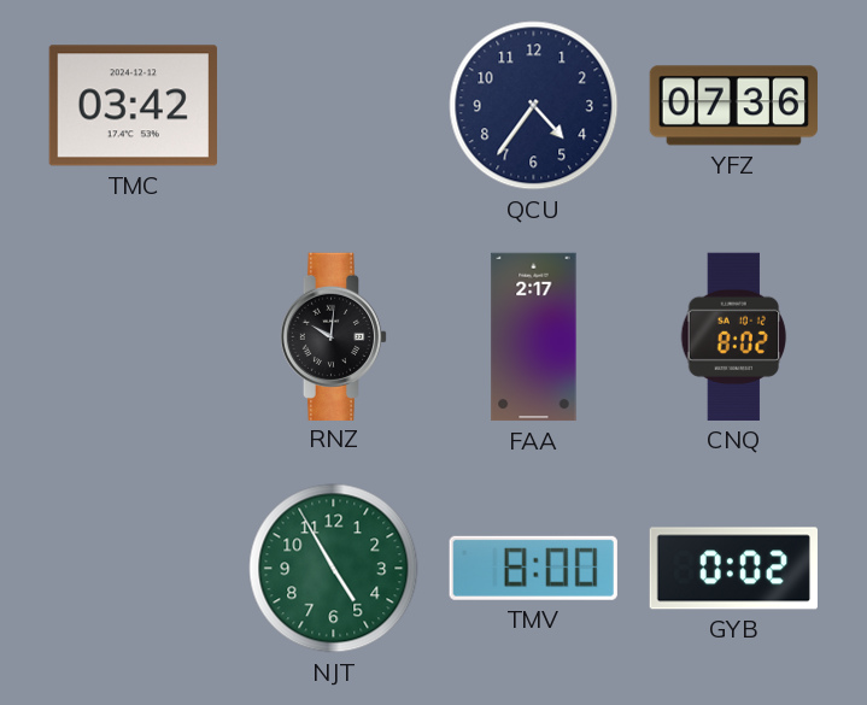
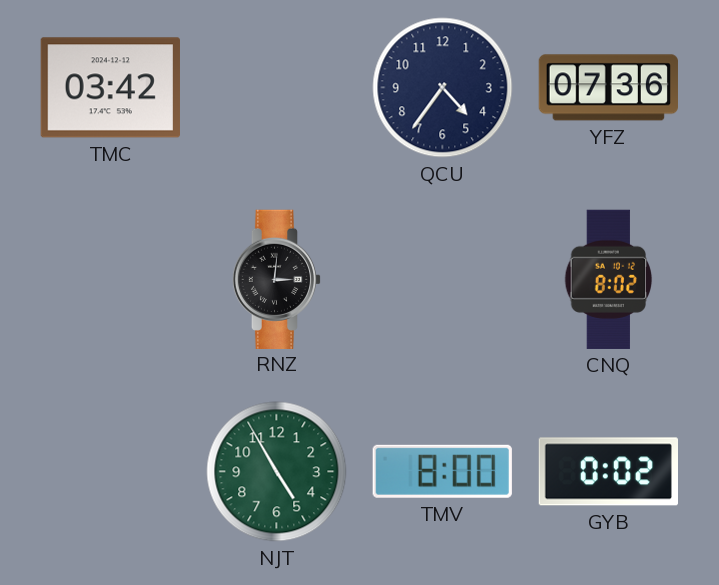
RNZ: 10:01 -> 3:01
FAA: 2:17 -> none
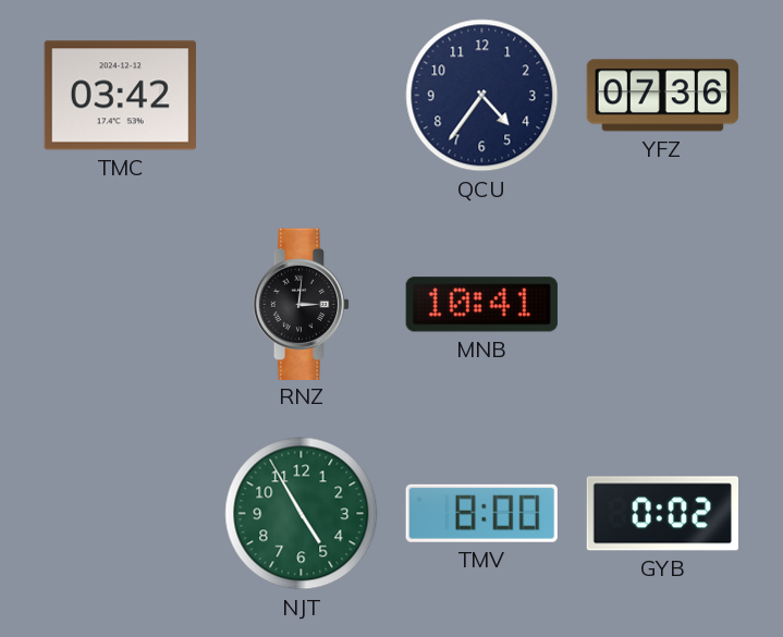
MNB: none -> 10:41
CNQ: 8:02 -> none
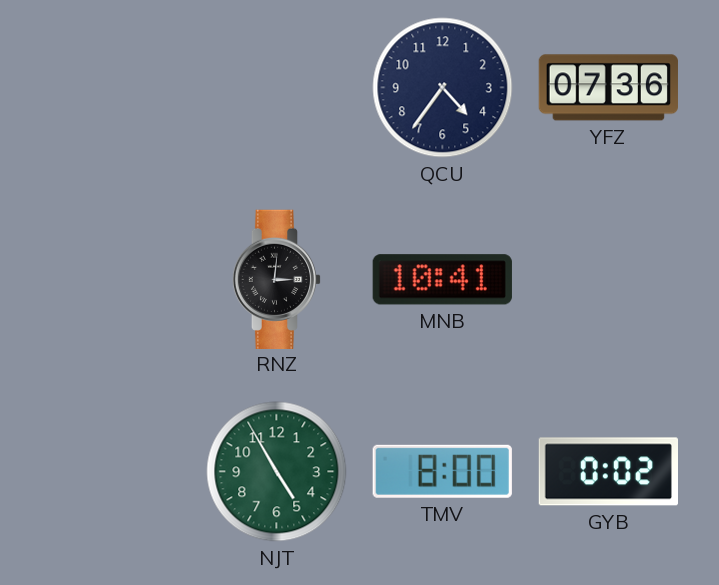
TMC: 03:42 -> none
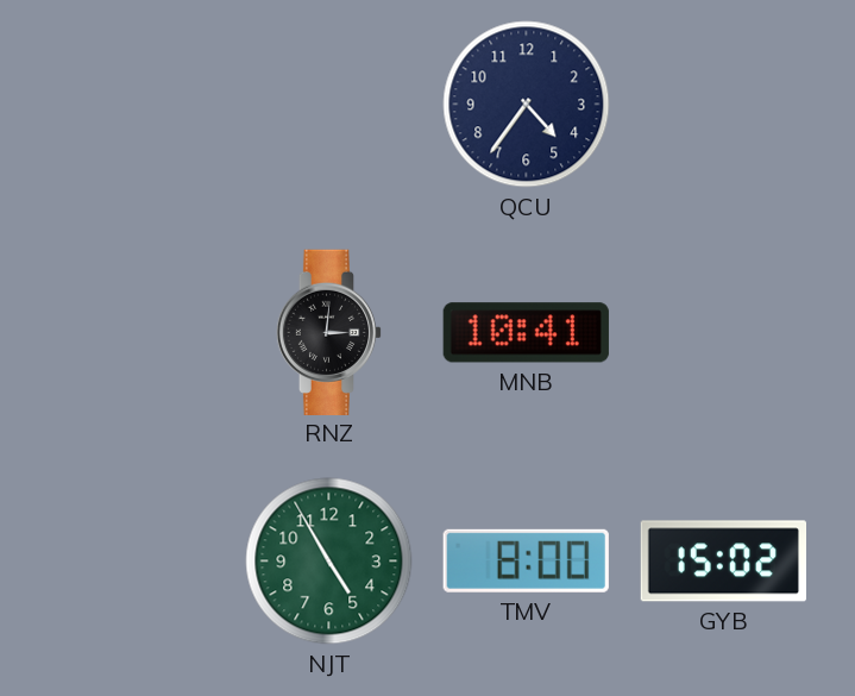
YFZ: 07:36 -> none
GYB: 0:02 -> 15:02
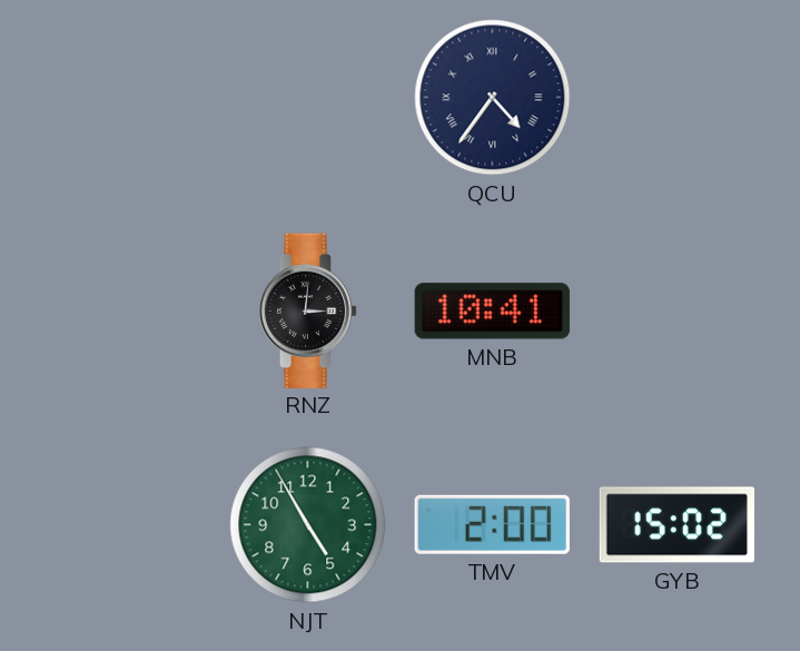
QCU numerals: Arabic -> Roman
TMV: 8:00 -> 2:00
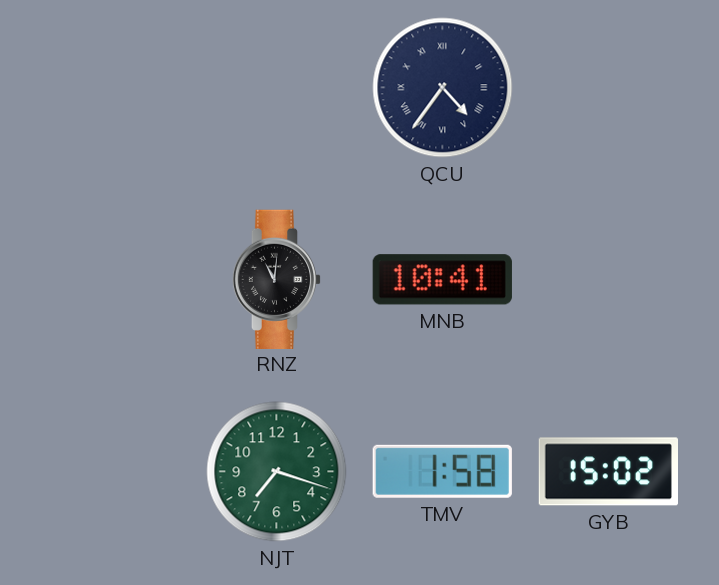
RNZ: 3:01 -> 11:01
NJT: 4:55 -> 7:18
TMV: 2:00 -> 1:58
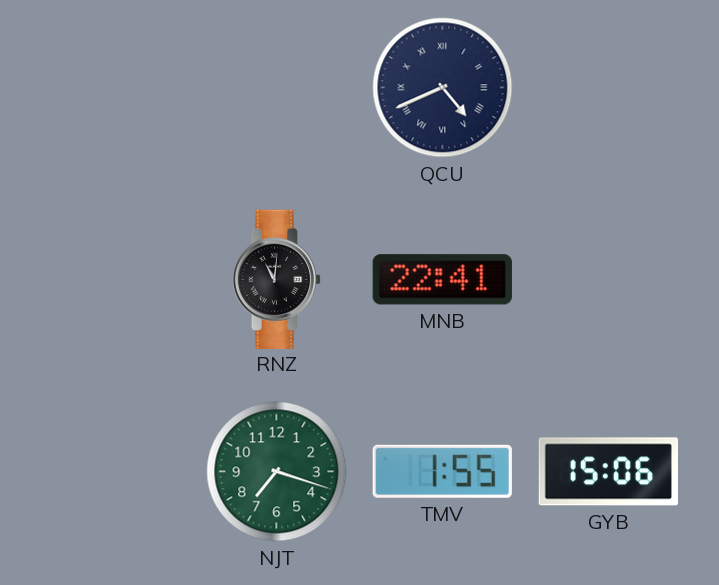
QCU: 4:36 -> 4:41
MNB: 10:41 -> 22:41
TMV: 1:58 -> 1:55
GYB: 15:02 -> 15:06
